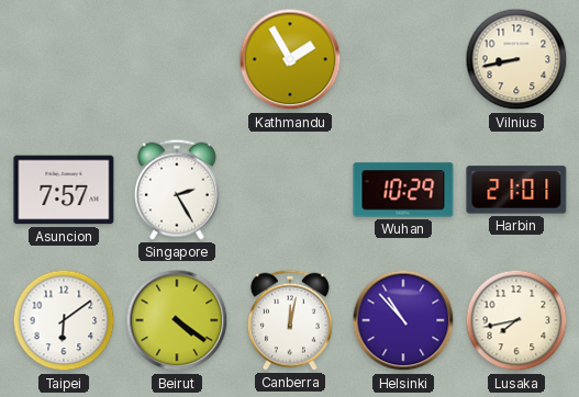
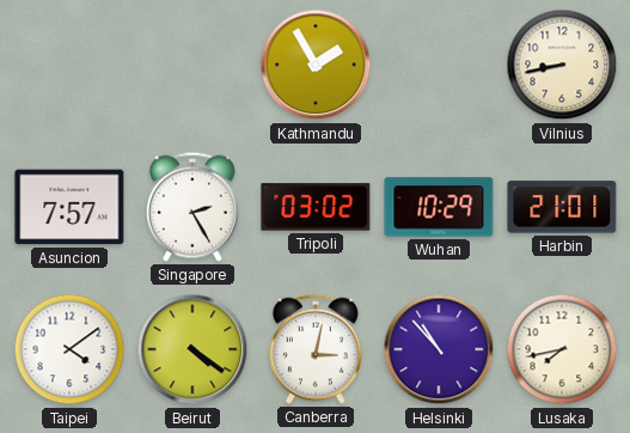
Tripoli: none -> 03:02
Taipei: 6:09 -> 4:09
Canberra: 12:02 -> 3:02
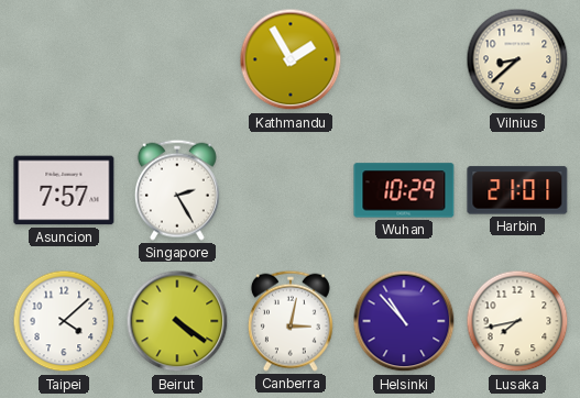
Vilnius: 8:43 -> 8:38
Tripoli: 03:02 -> none
Taipei: 4:09 -> 4:08
